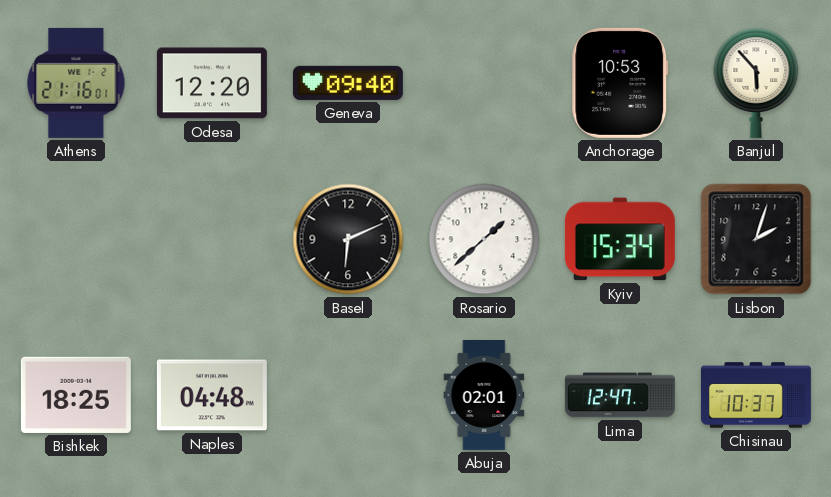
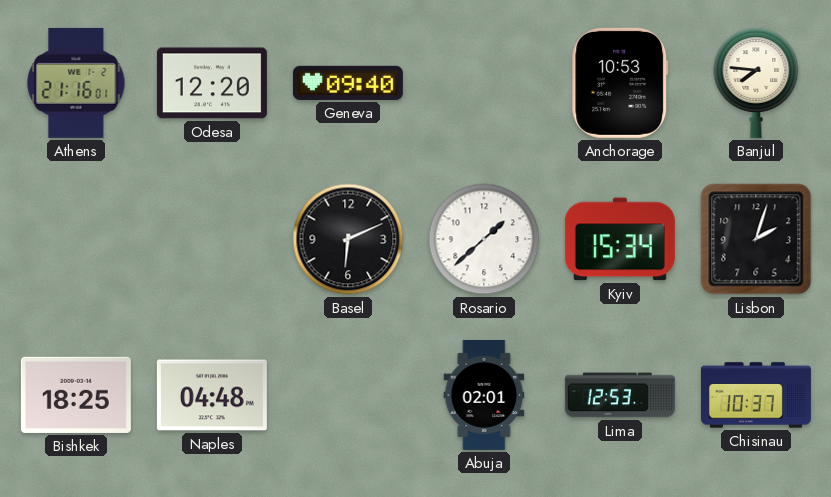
Banjul: 5:53 -> 7:46
Lima: 12:47 -> 12:53
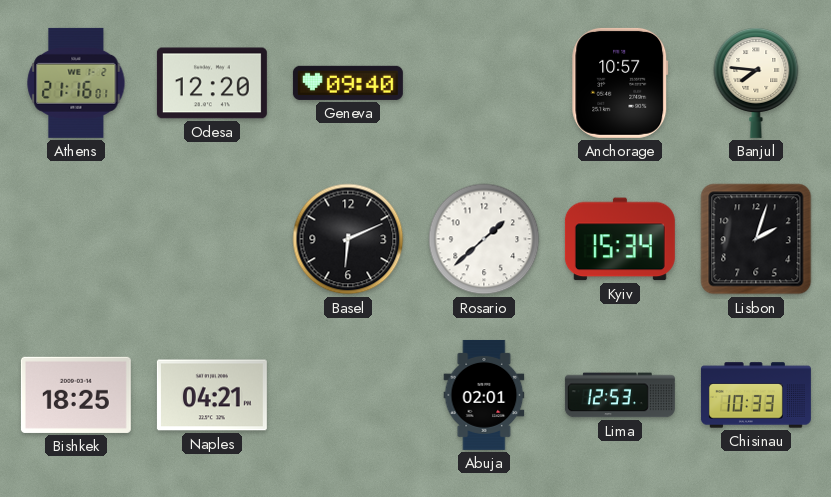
Anchorage: 10:53 -> 10:57
Naples: 04:48 -> 04:21
Chisinau: 10:37 -> 10:33
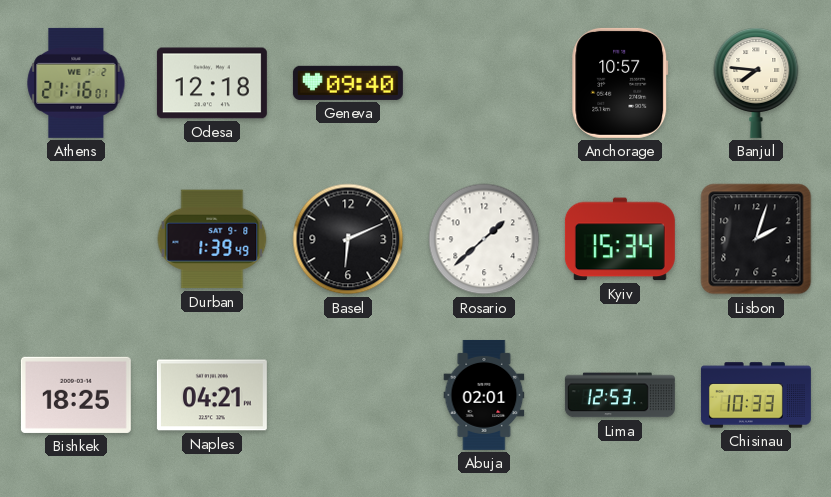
Odesa: 12:20 -> 12:18
Durban: none -> 1:39
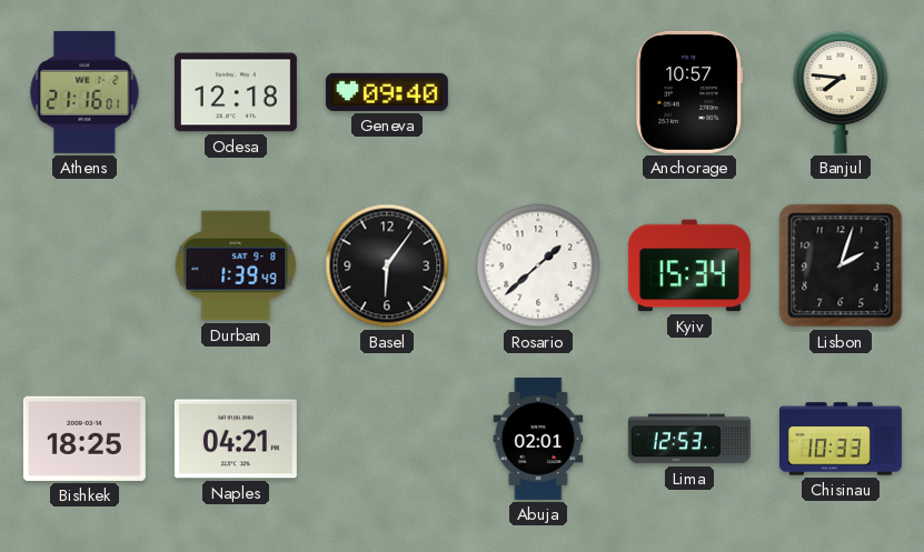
Basel: 6:11 -> 6:06
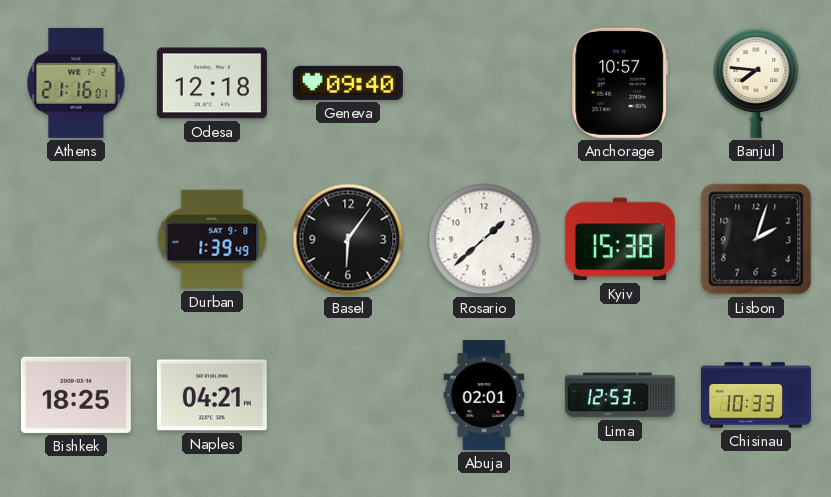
Kyiv: 15:34 -> 15:38
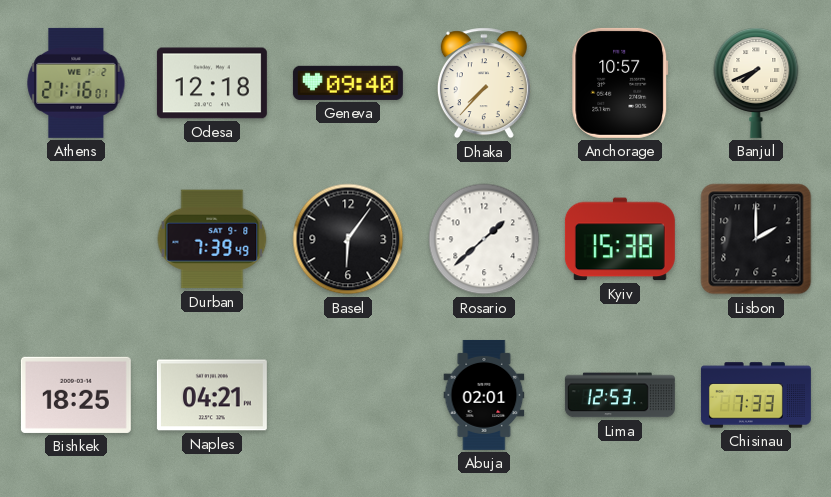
Dhaka: none -> 7:37
Banjul: 7:46 -> 7:41
Durban: 1:39 -> 7:39
Lisbon: 2:03 -> 2:00
Chisinau: 10:33 -> 7:33
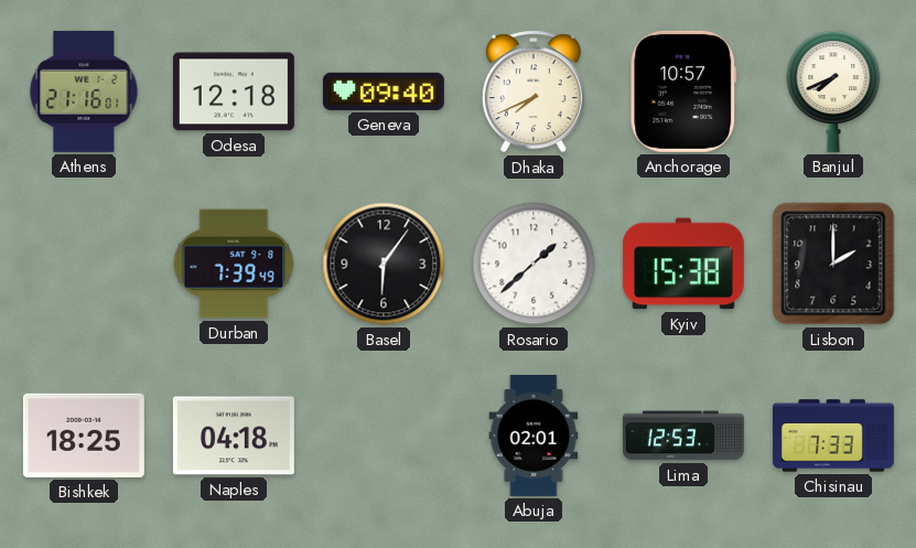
Dhaka: 7:37 -> 7:41
Naples: 04:21 -> 04:18
